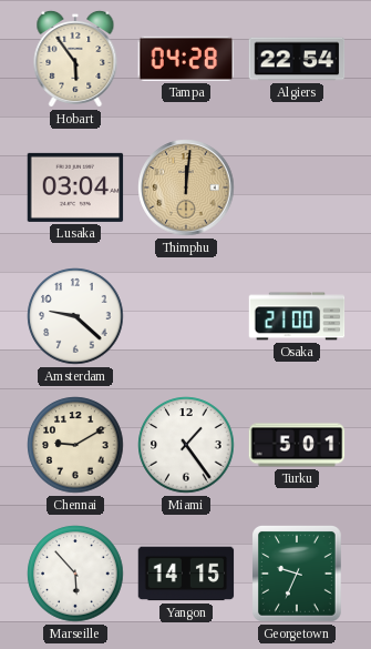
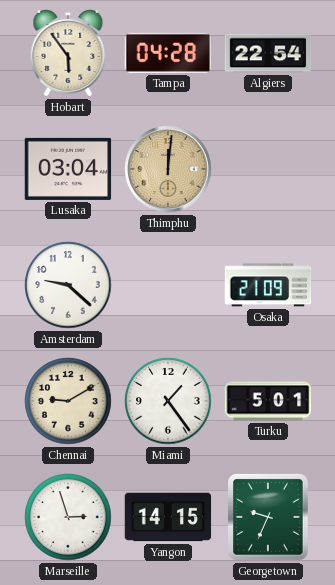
Osaka: 21:00 -> 21:09
Marseille: 5:53 -> 2:57
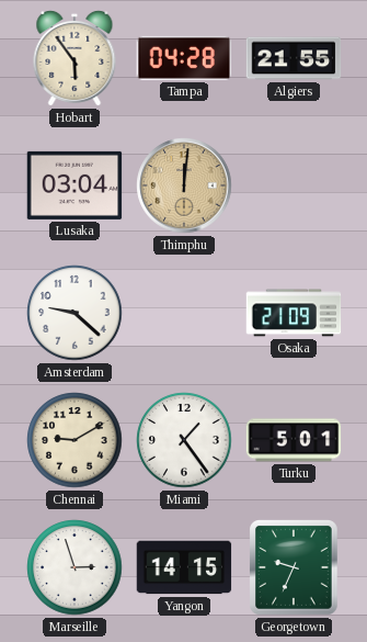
Algiers: 22:54 -> 21:55
